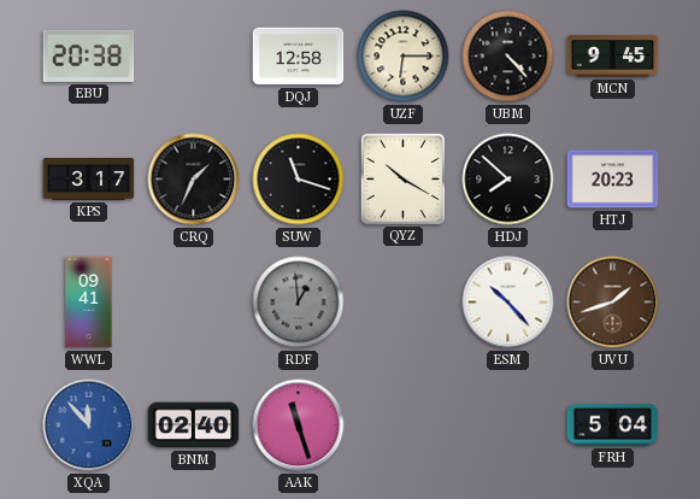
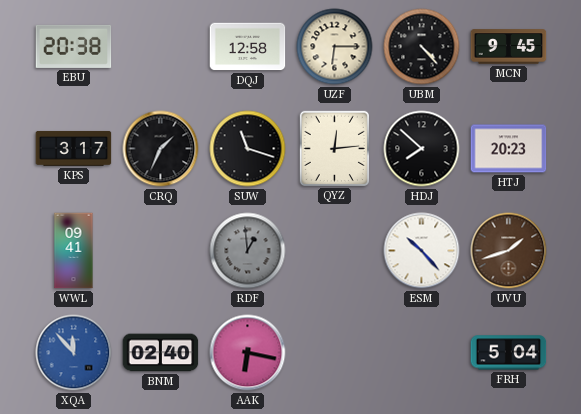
QYZ: 10:20 -> 12:14
AAK: 11:27 -> 6:17
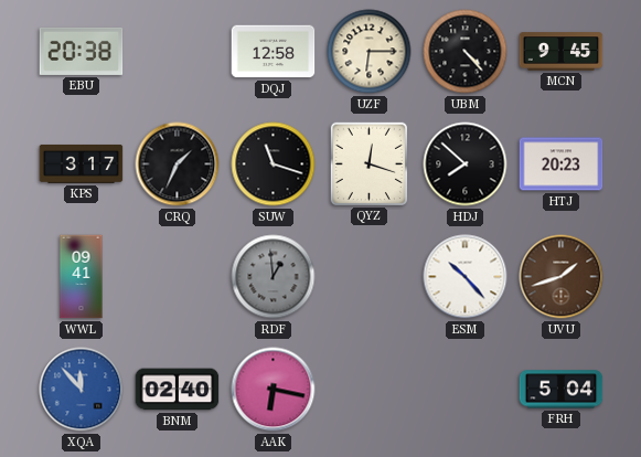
QYZ: 12:14 -> 12:18
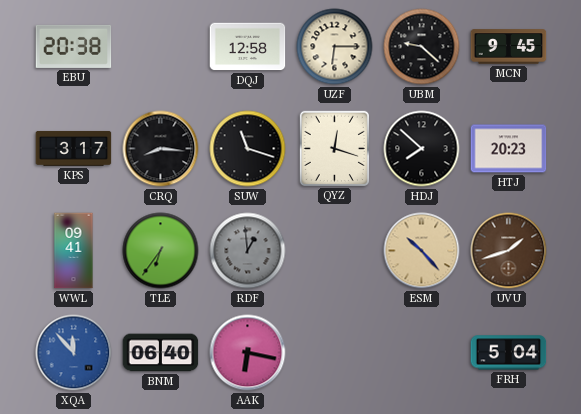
UBM: 4:23 -> 9:22
CRQ: 1:34 -> 8:16
TLE: none -> 6:36
ESM dial: white -> champagne
BNM: 02:40 -> 06:40
